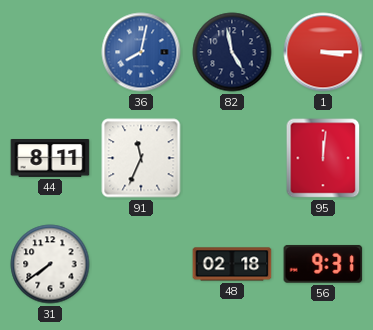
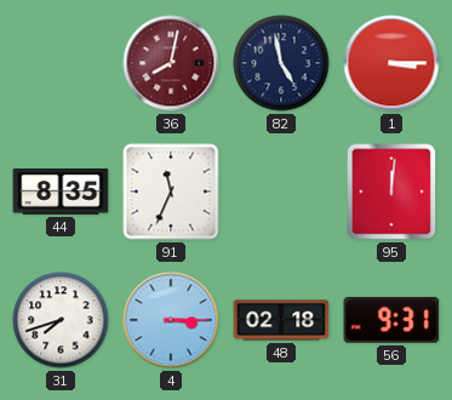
36 dial: blue -> burgundy
44: 8:11 -> 8:35
31: 7:39 -> 7:42
4: none -> 3:15
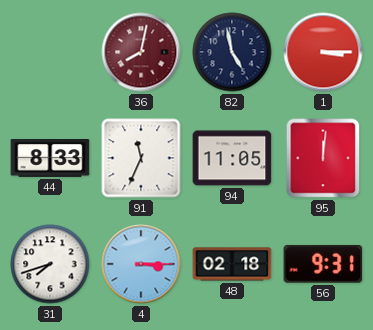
44: 8:35 -> 8:33
94: none -> 11:05
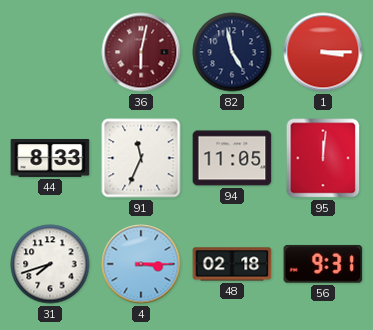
36: 8:02 -> 6:02
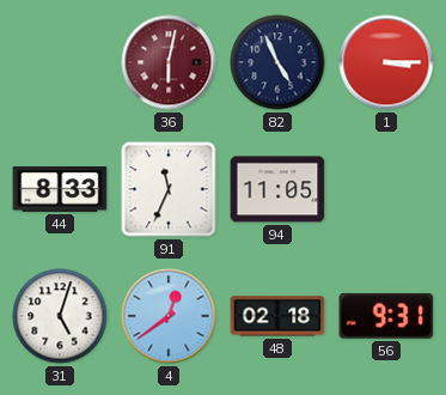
82: 4:58 -> 4:56
95: 12:01 -> none
31: 7:42 -> 5:03
4: 3:15 -> 12:39
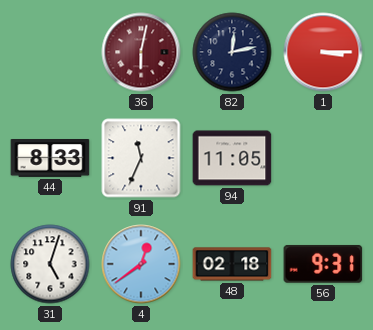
82: 4:56 -> 12:13
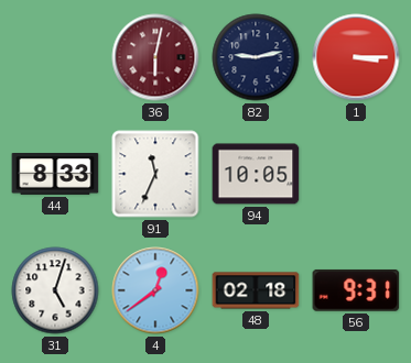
82: 12:13 -> 9:13
94: 11:05 -> 10:05
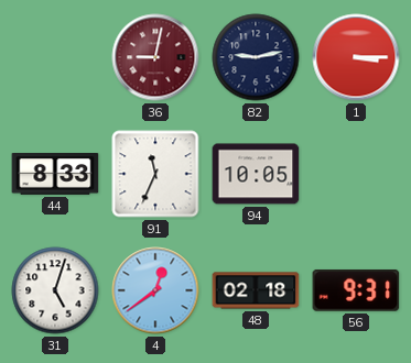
36: 6:02 -> 9:02
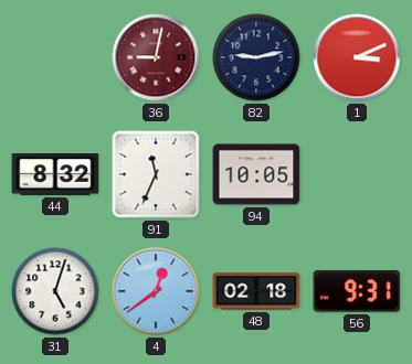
1: 3:15 -> 3:11
44: 8:33 -> 8:32
